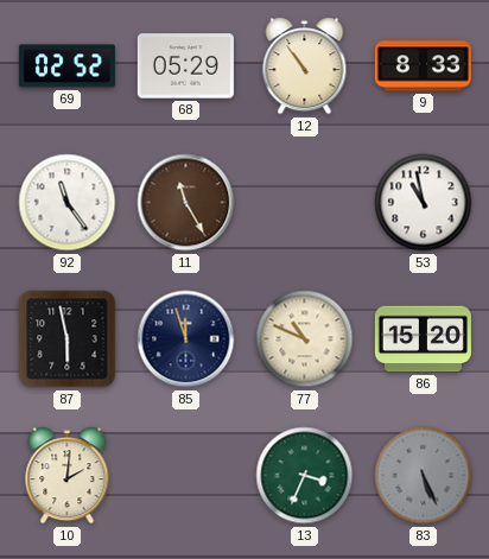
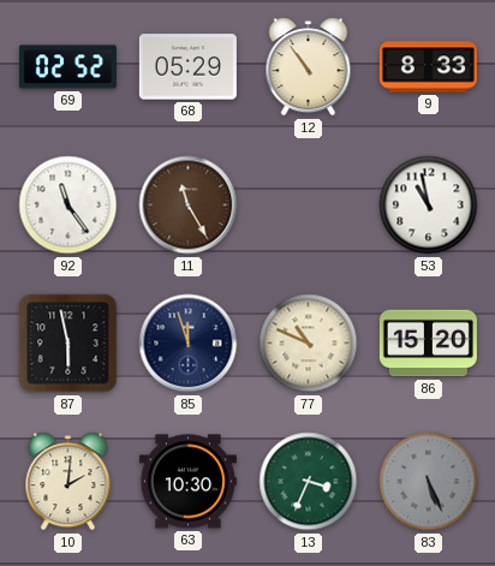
63: none -> 10:30
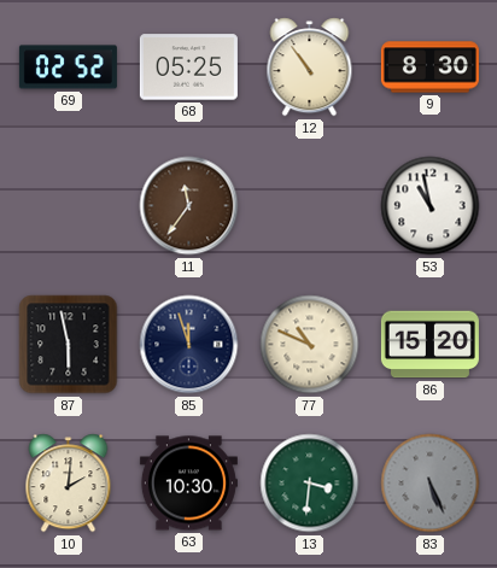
68: 05:29 -> 05:25
9: 8:33 -> 8:30
92: 11:24 -> none
11: 11:25 -> 11:36
13: 3:34 -> 3:31
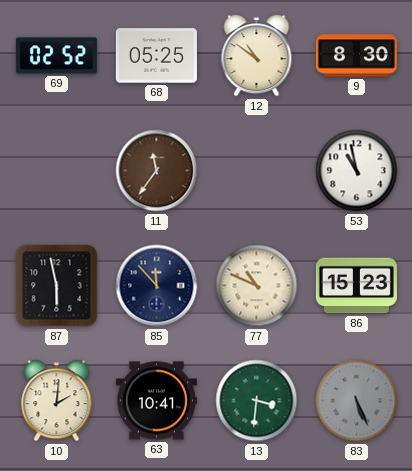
12: 10:54 -> 10:51
85: 11:57 -> 11:53
86: 15:20 -> 15:23
63: 10:30 -> 10:41
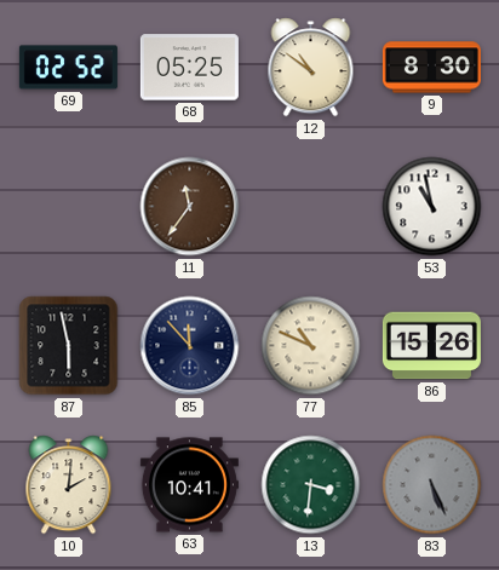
86: 15:23 -> 15:26
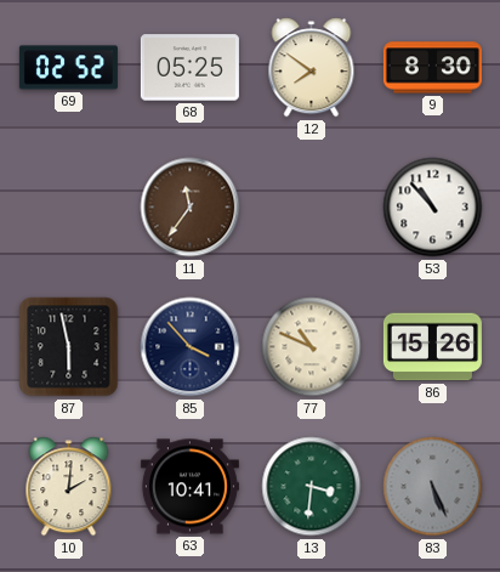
12: 10:51 -> 7:51
53: 10:58 -> 10:53
85: 11:53 -> 3:53
